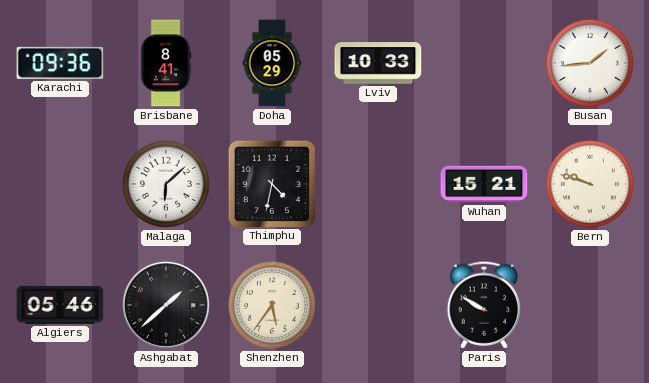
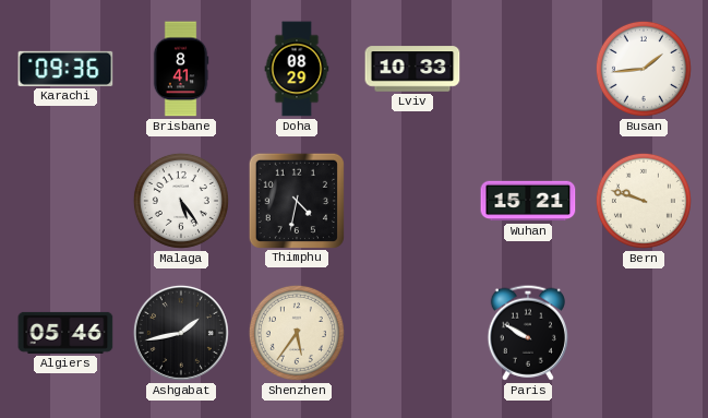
Doha: 05:29 -> 08:29
Malaga: 6:08 -> 5:24
Ashgabat: 1:38 -> 1:43
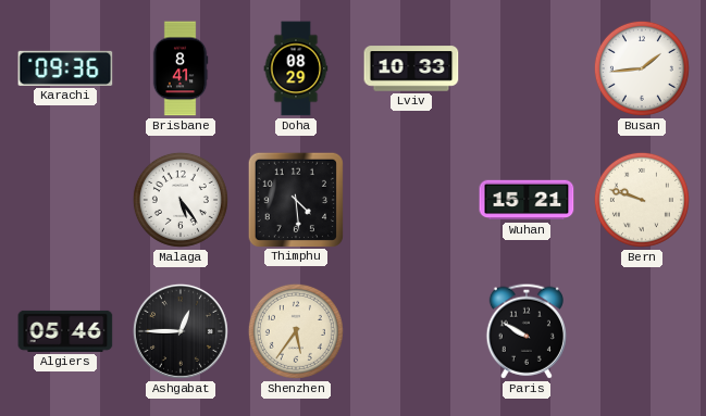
Thimphu: 4:32 -> 4:29
Ashgabat: 1:43 -> 12:45
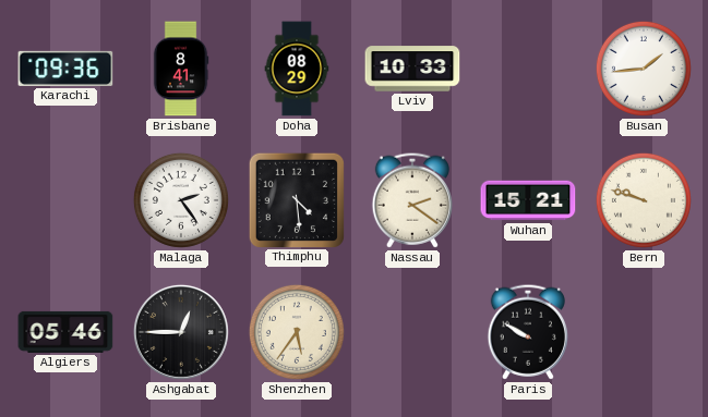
Malaga: 5:24 -> 2:24
Nassau: none -> 2:21
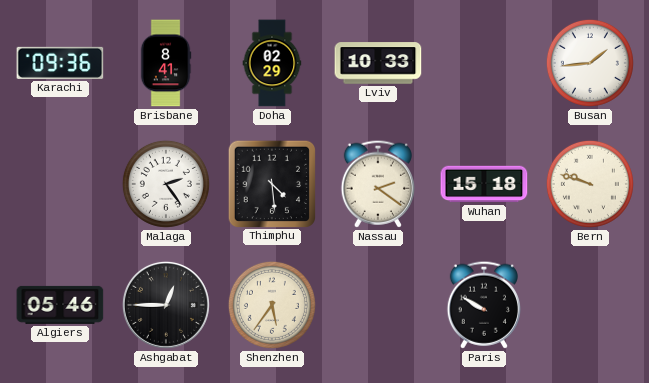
Doha: 08:29 -> 02:29
Wuhan: 15:21 -> 15:18
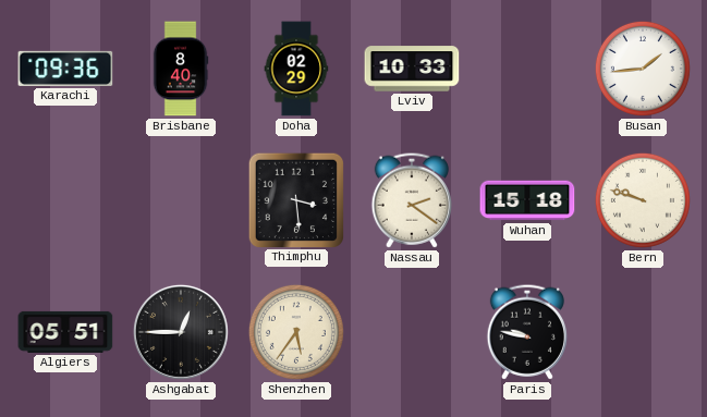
Brisbane: 8:41 -> 8:40
Malaga: 2:24 -> none
Thimphu: 4:29 -> 3:29
Algiers: 05:46 -> 05:51
Paris: 9:50 -> 9:47
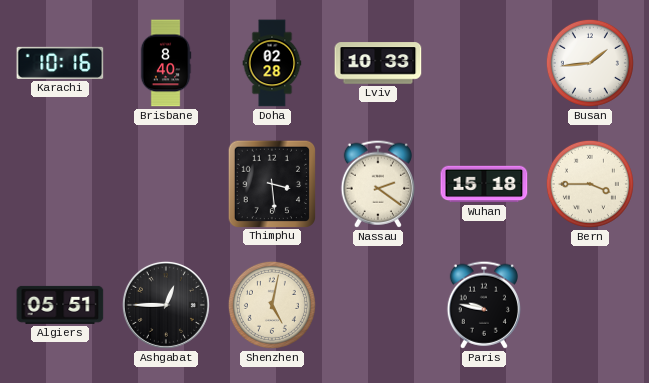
Karachi: 09:36 -> 10:16
Doha: 02:29 -> 02:28
Bern: 9:48 -> 3:45
Shenzhen: 5:36 -> 5:02
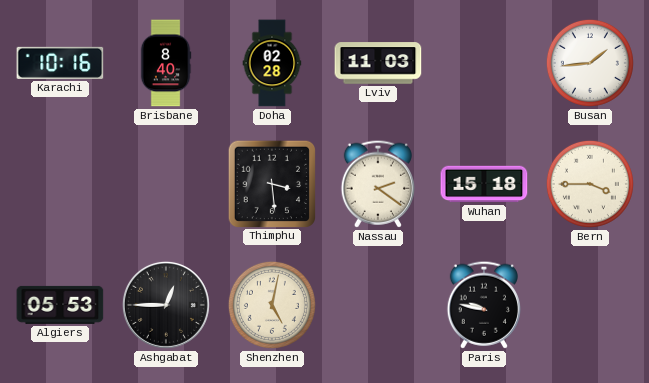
Lviv: 10:33 -> 11:03
Algiers: 05:51 -> 05:53
